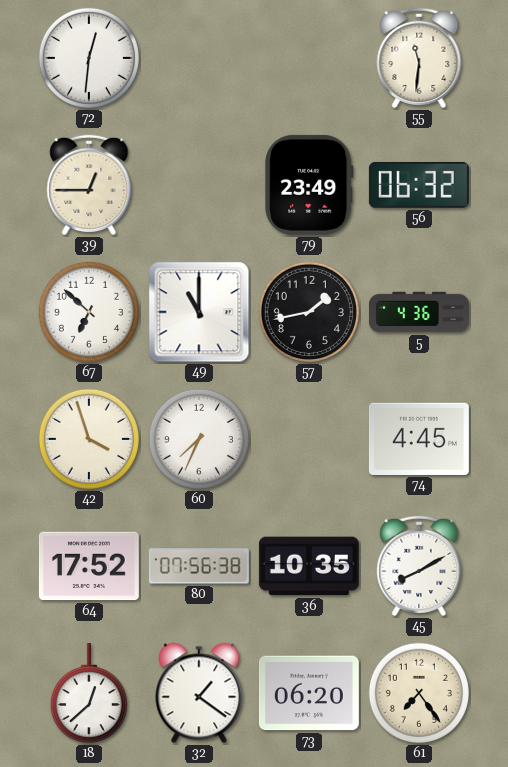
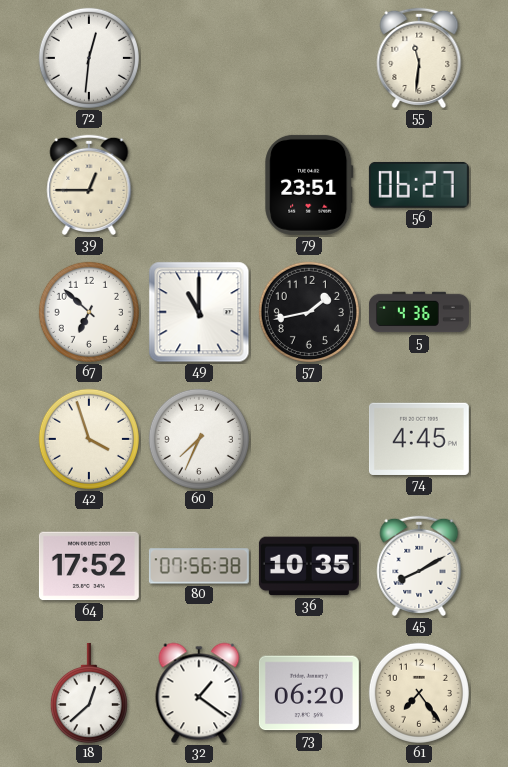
79: 23:49 -> 23:51
56: 06:32 -> 06:27
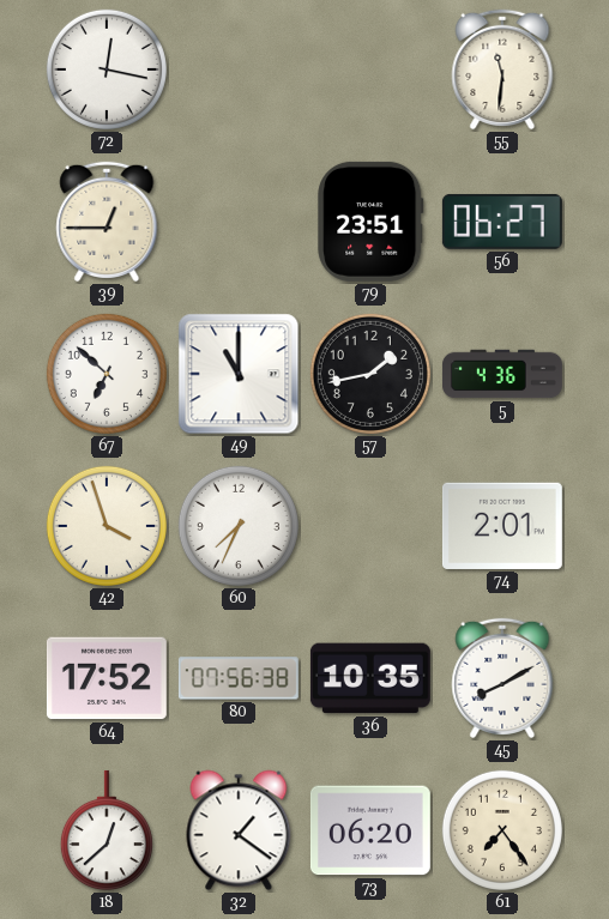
72: 12:31 -> 12:17
74: 4:45 -> 2:01
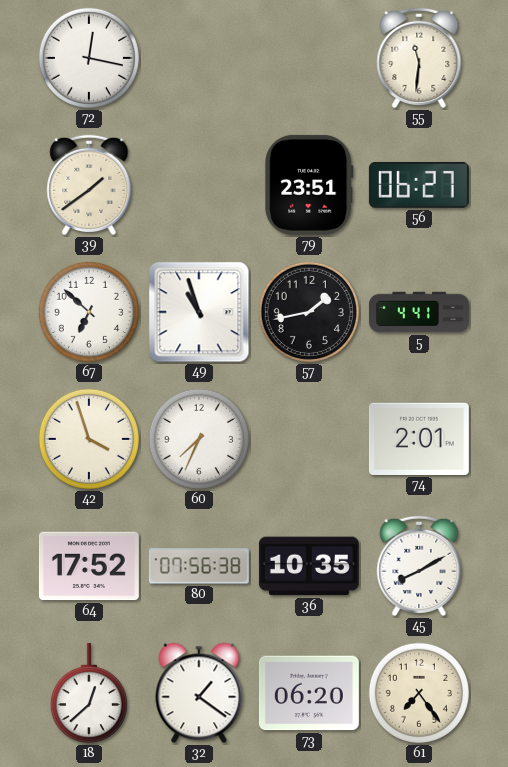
39: 12:45 -> 1:39
49: 11:00 -> 10:57
5: 4:36 -> 4:41
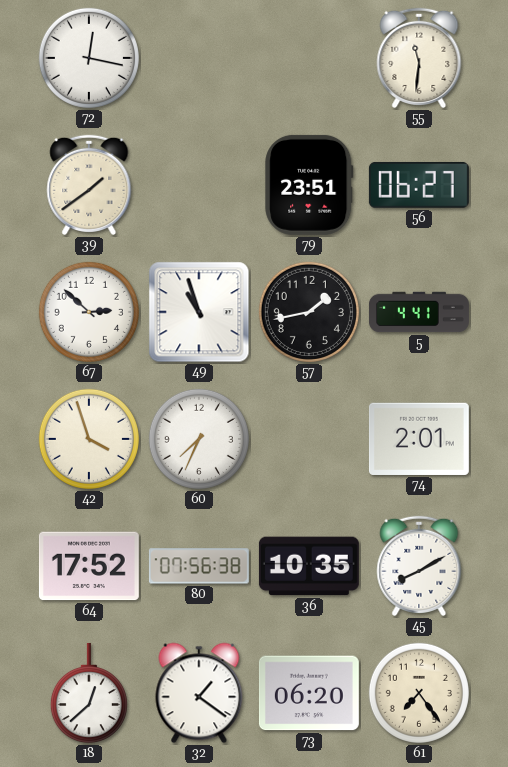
67: 6:52 -> 2:52
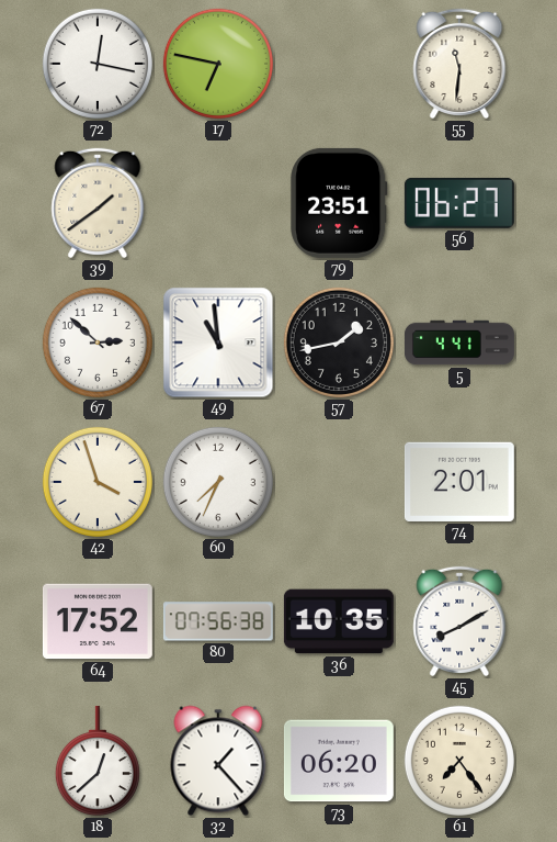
17: none -> 6:47
49: 10:57 -> 10:59
32: 1:21 -> 1:23
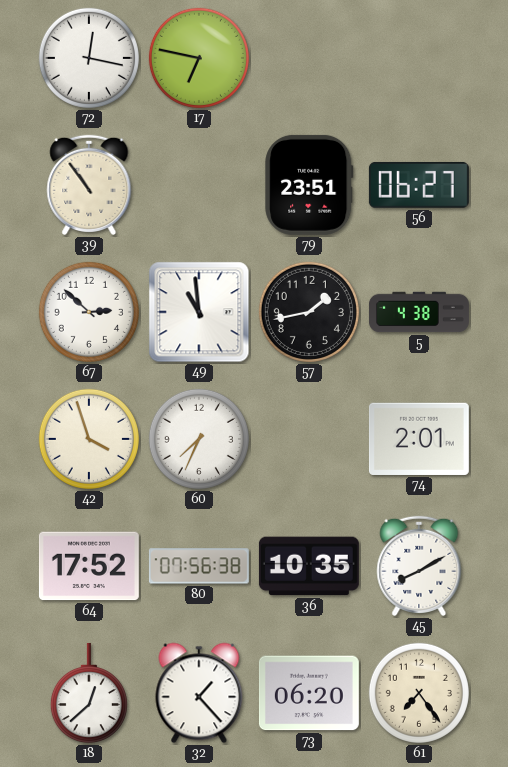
55: 11:31 -> none
39: 1:39 -> 10:54
5: 4:41 -> 4:38
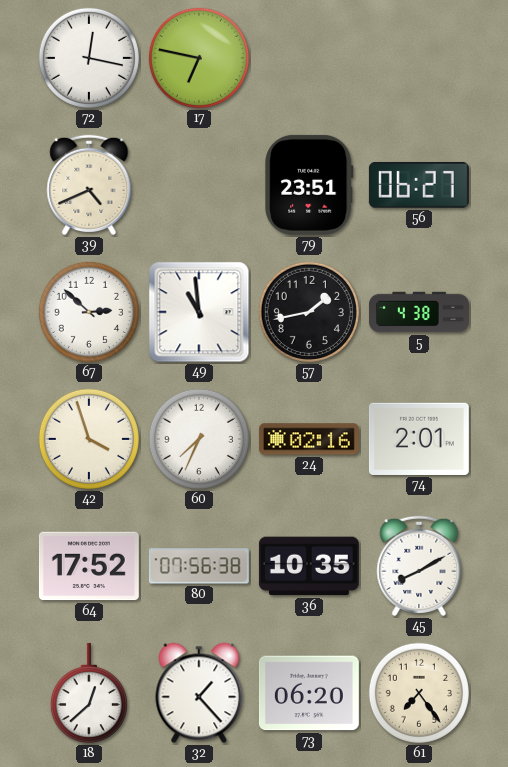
39: 10:54 -> 4:41
24: none -> 02:16
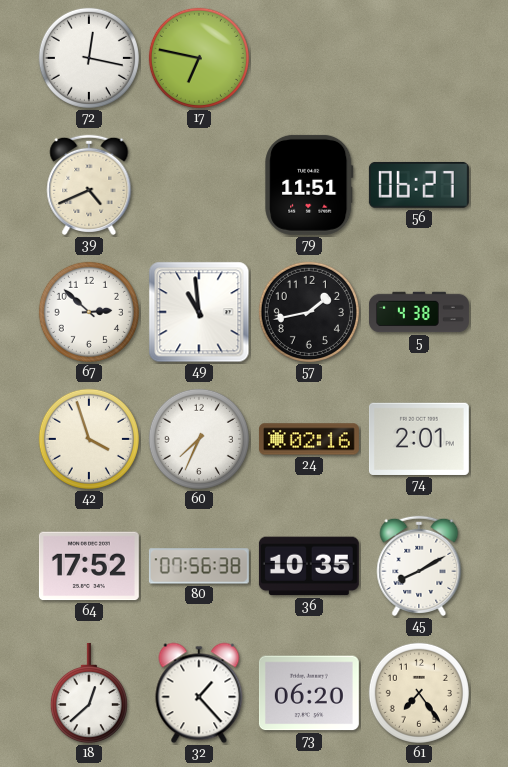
79: 23:51 -> 11:51
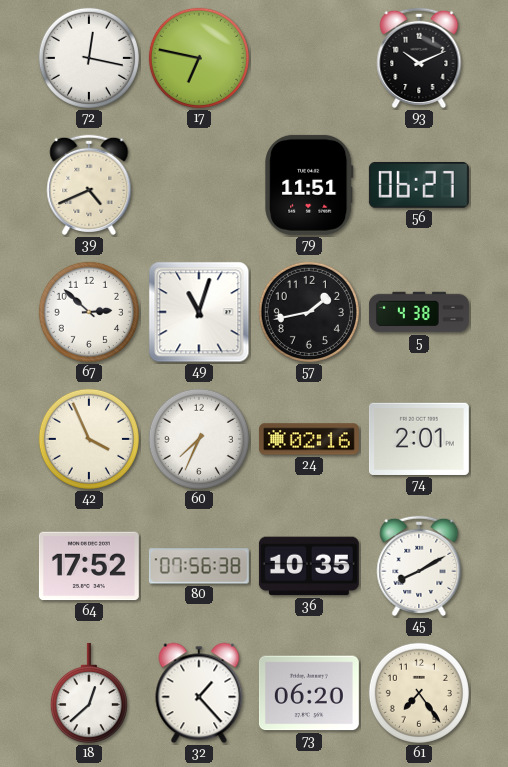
93: none -> 10:11
49: 10:59 -> 11:03
42: 3:57 -> 3:56
